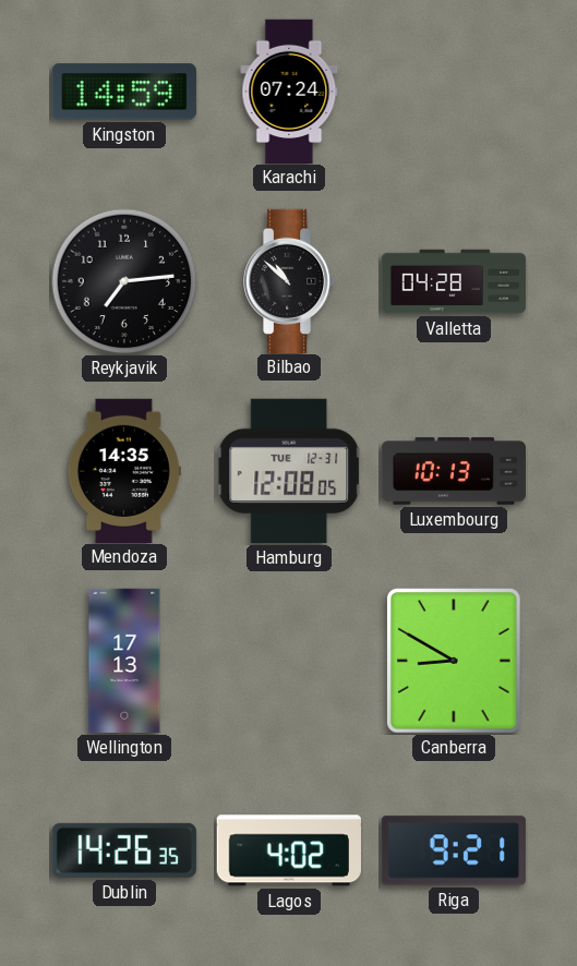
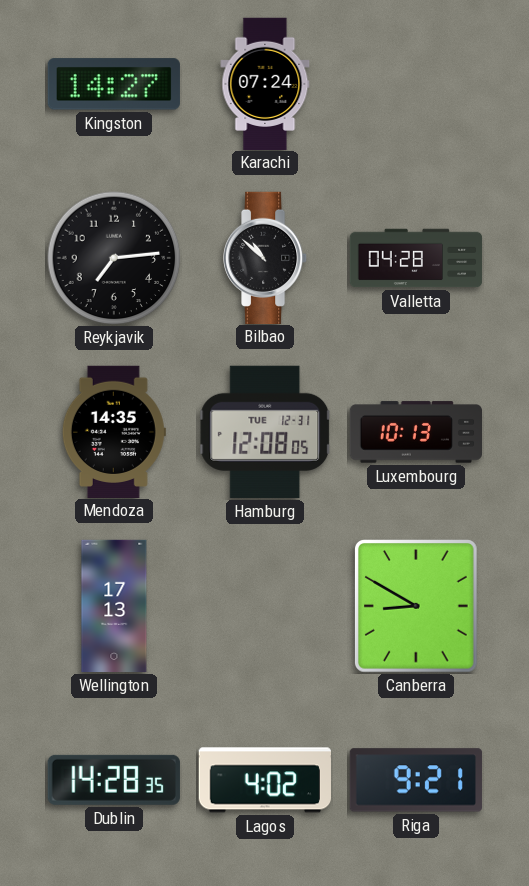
Kingston: 14:59 -> 14:27
Dublin: 14:26 -> 14:28
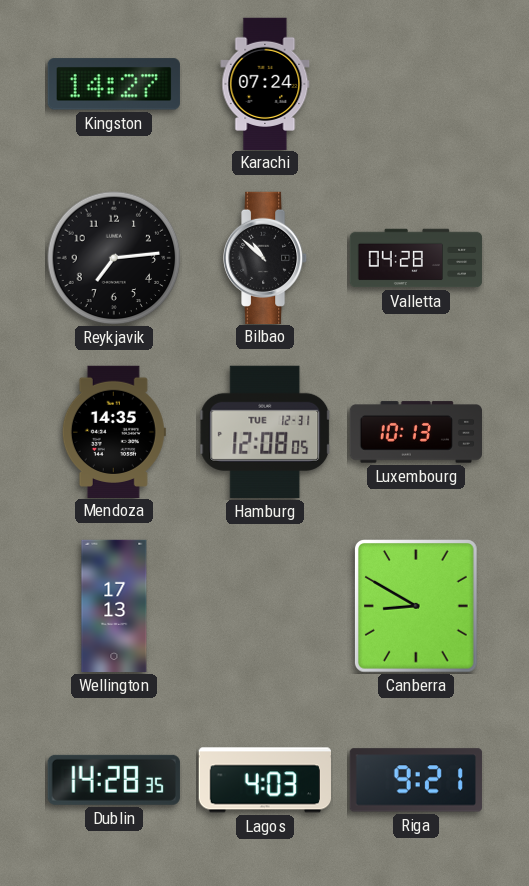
Lagos: 4:02 -> 4:03
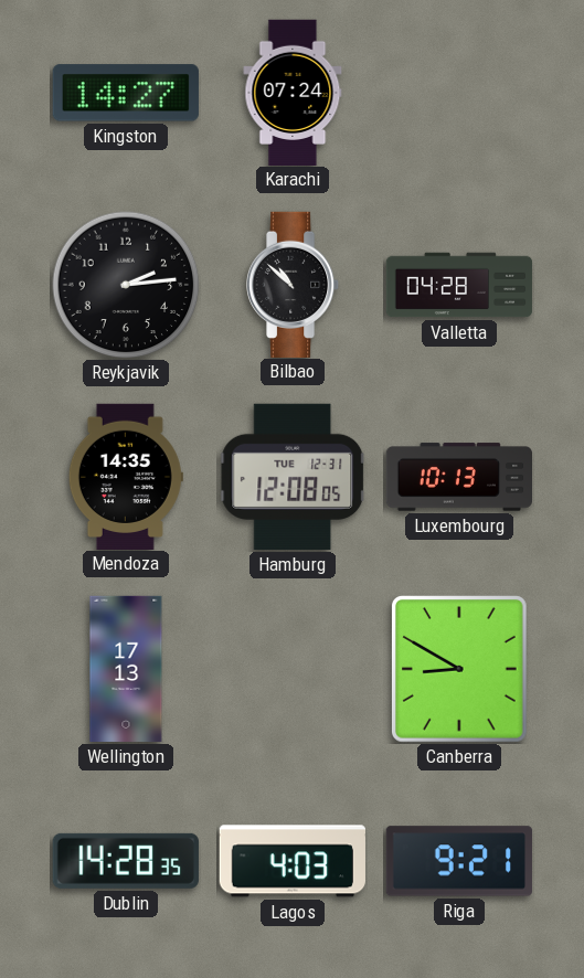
Reykjavik: 7:14 -> 2:14
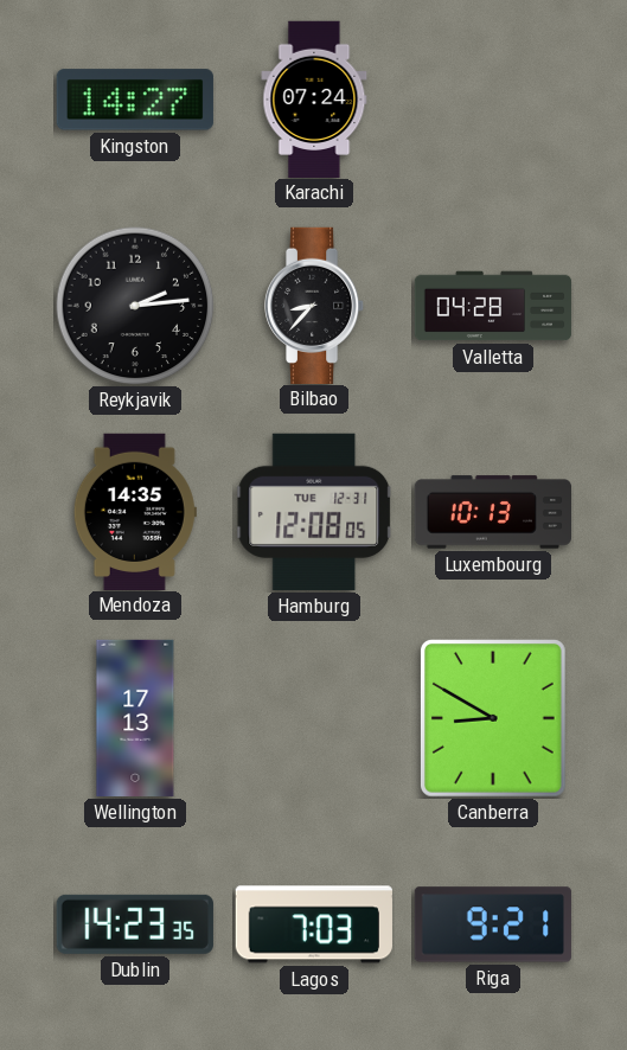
Bilbao: 10:52 -> 8:37
Dublin: 14:28 -> 14:23
Lagos: 4:03 -> 7:03
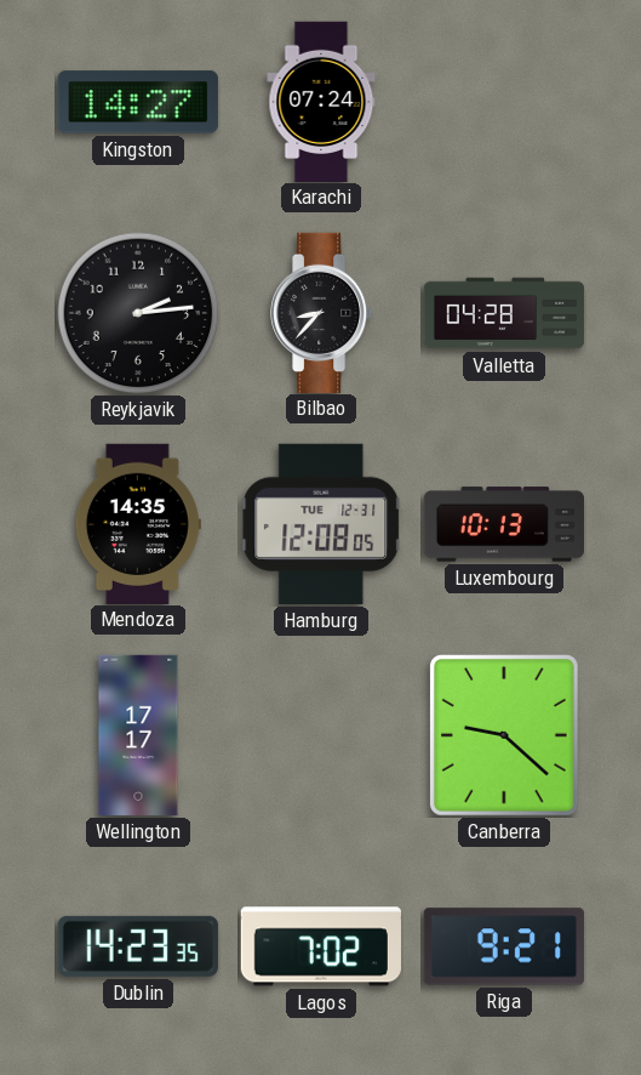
Wellington: 17:13 -> 17:17
Canberra: 8:50 -> 9:22
Lagos: 7:03 -> 7:02
